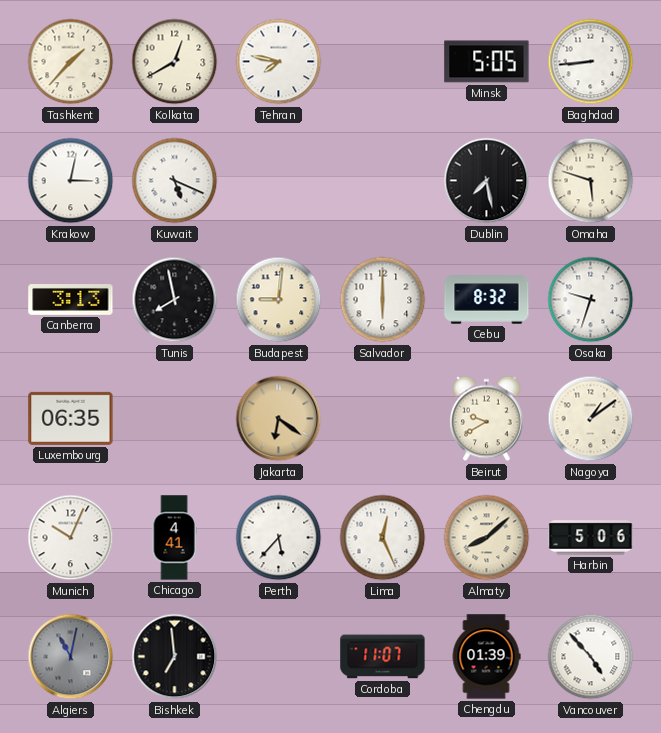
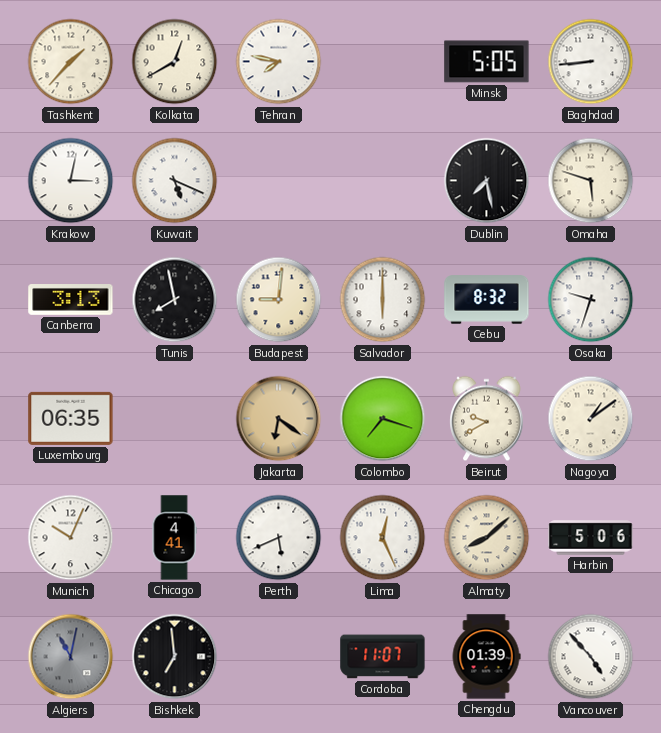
Colombo: none -> 7:18
Perth: 5:37 -> 5:41
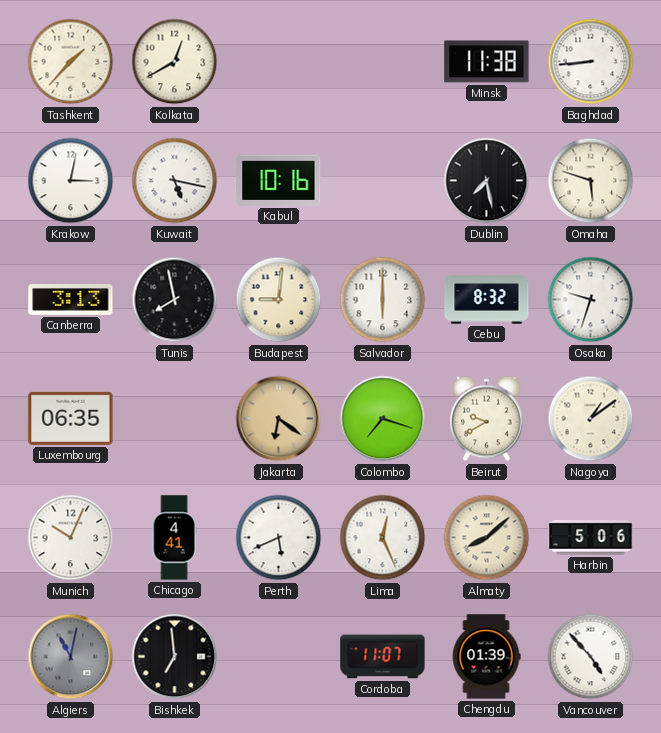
Tehran: 7:47 -> none
Minsk: 5:05 -> 11:38
Kuwait: 5:19 -> 5:17
Kabul: none -> 10:16
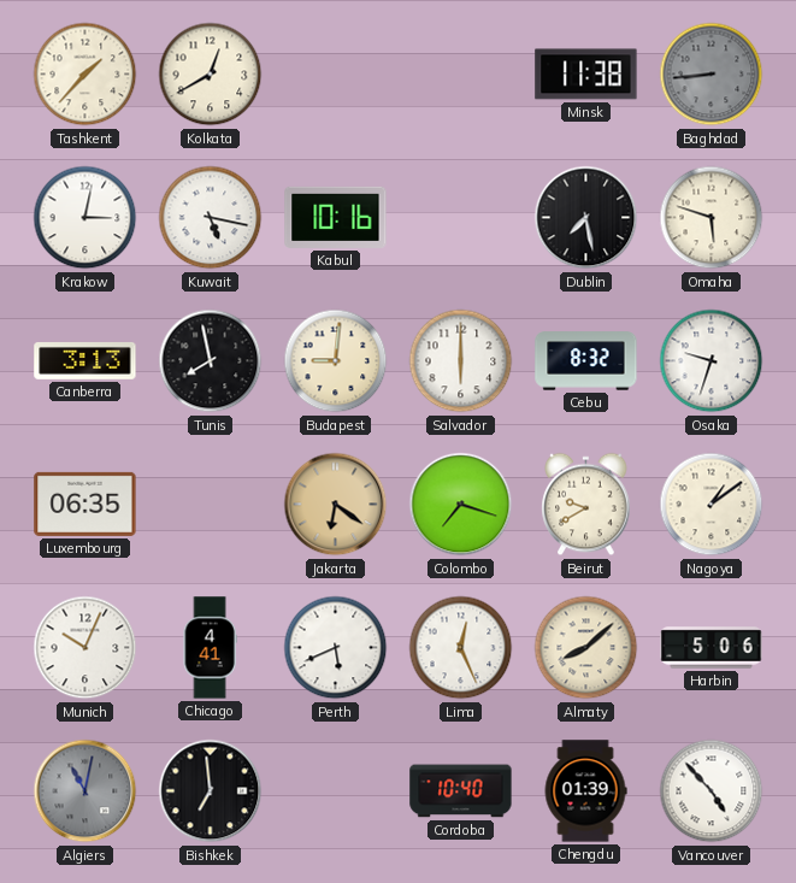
Baghdad dial: white -> grey
Cordoba: 11:07 -> 10:40
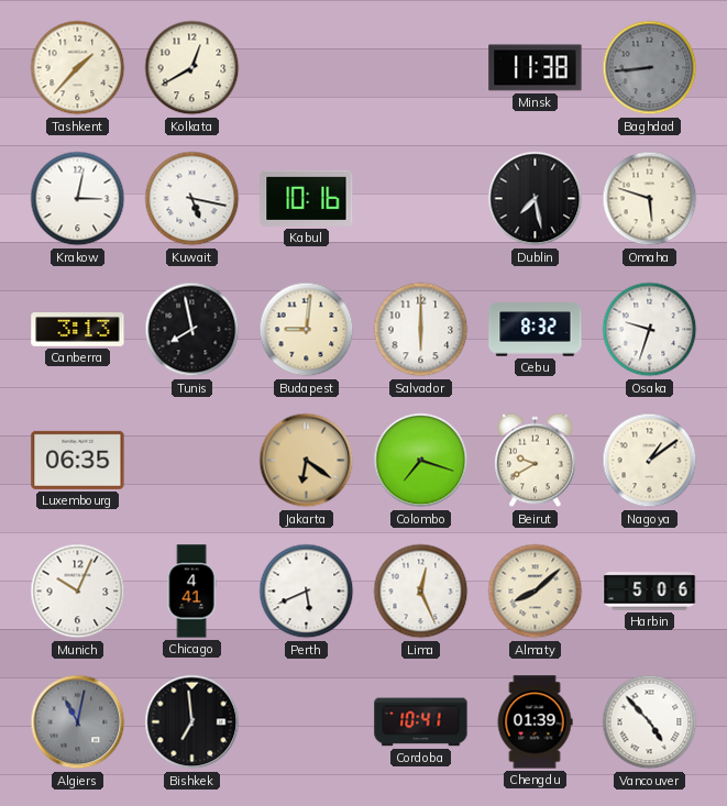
Cordoba: 10:40 -> 10:41
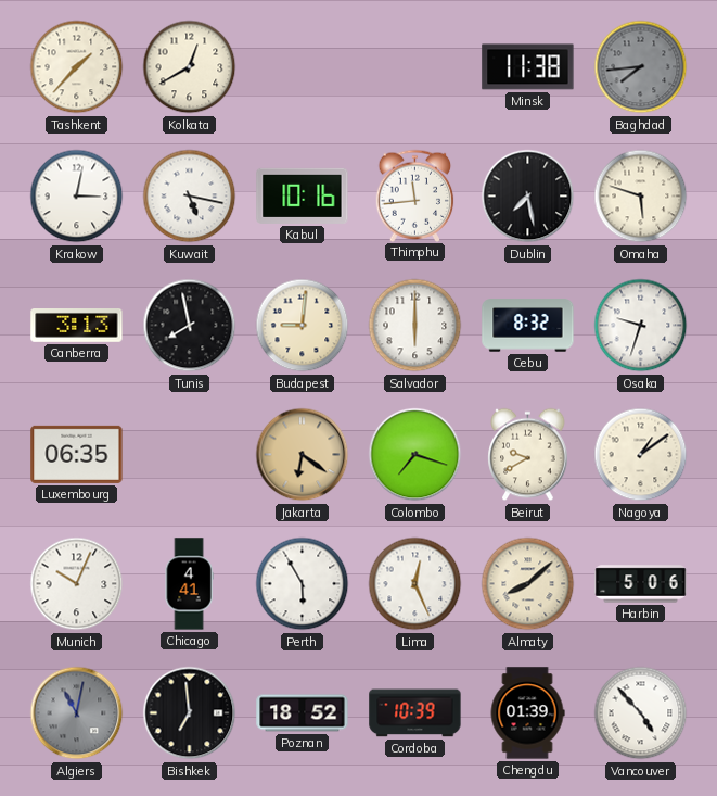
Baghdad: 8:44 -> 7:44
Thimphu: none -> 11:44
Perth: 5:41 -> 5:55
Poznan: none -> 18:52
Cordoba: 10:41 -> 10:39
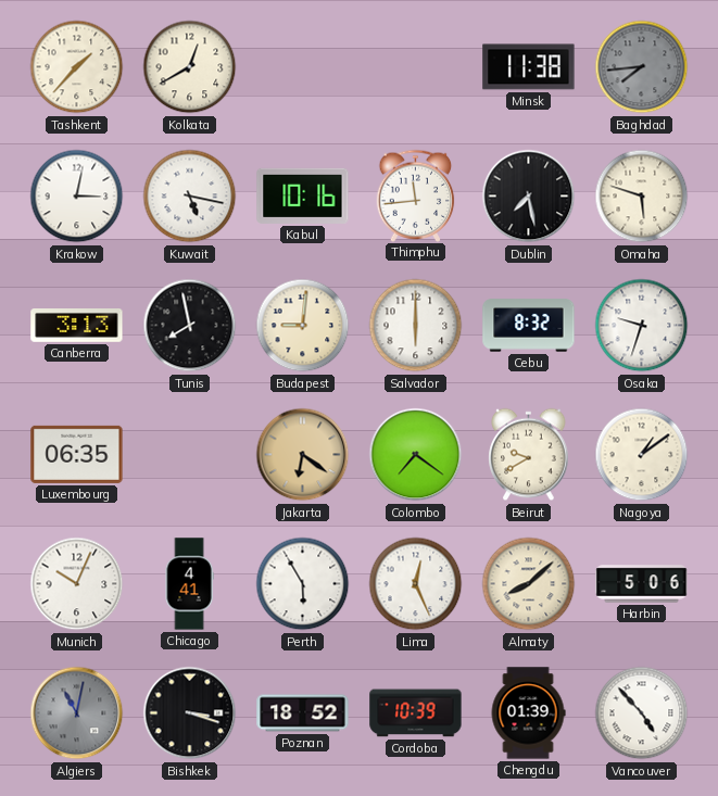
Colombo: 7:18 -> 7:21
Bishkek: 6:59 -> 3:18
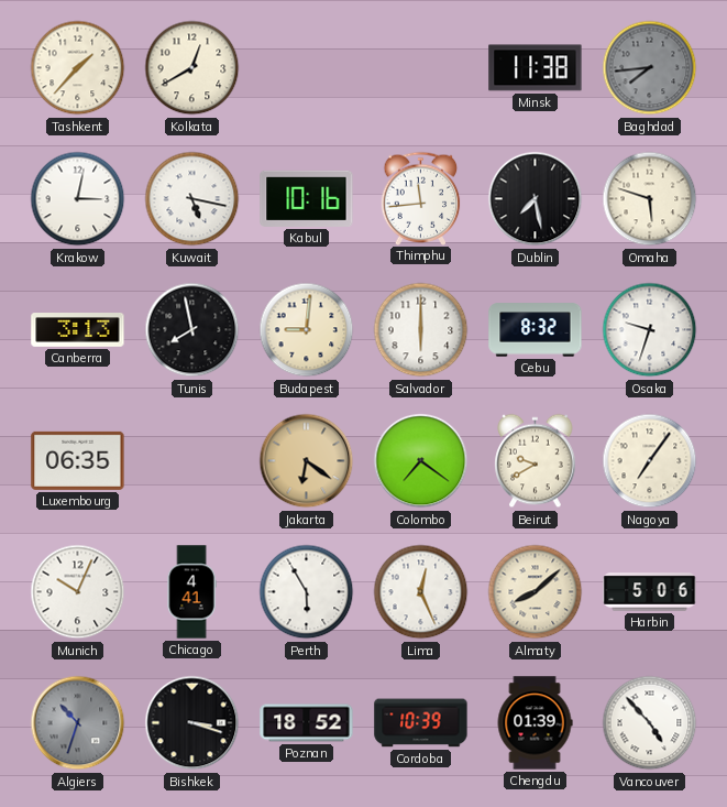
Nagoya: 1:09 -> 7:06
Algiers: 11:02 -> 10:33
